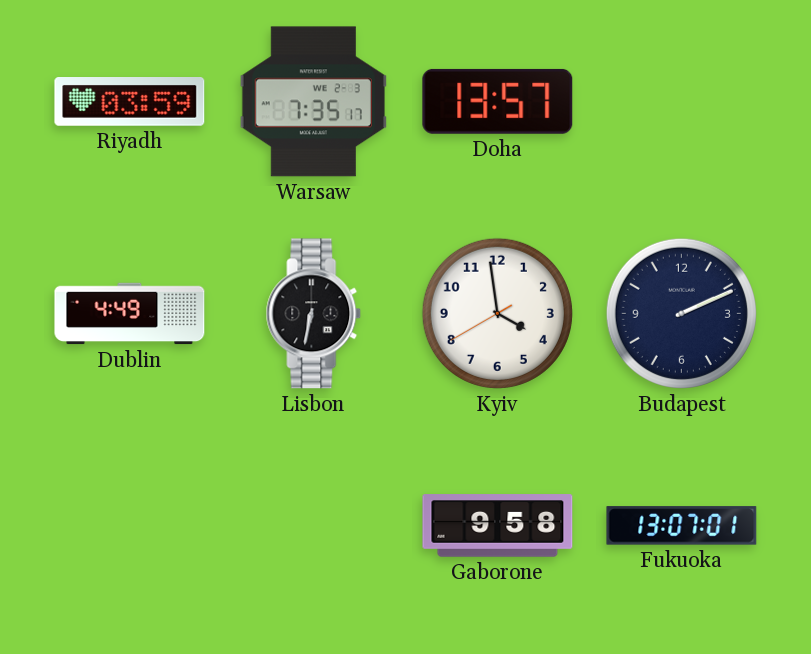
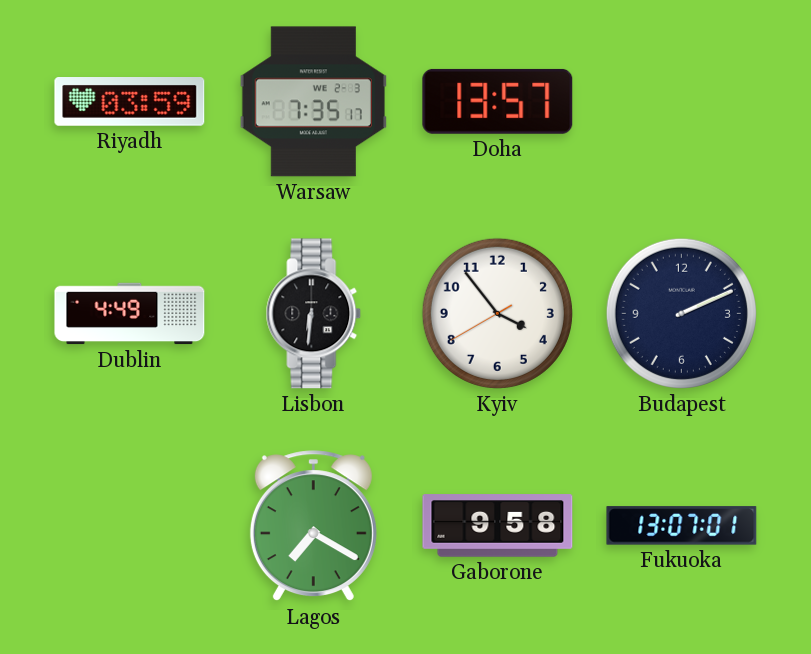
Lisbon: 6:32 -> 6:31
Kyiv: 3:58 -> 3:53
Lagos: none -> 7:20
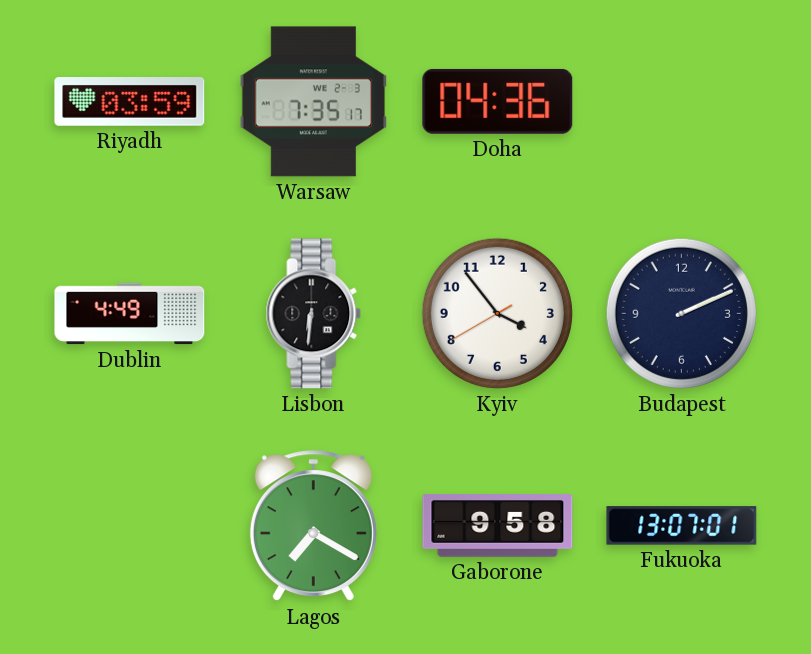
Doha: 13:57 -> 04:36
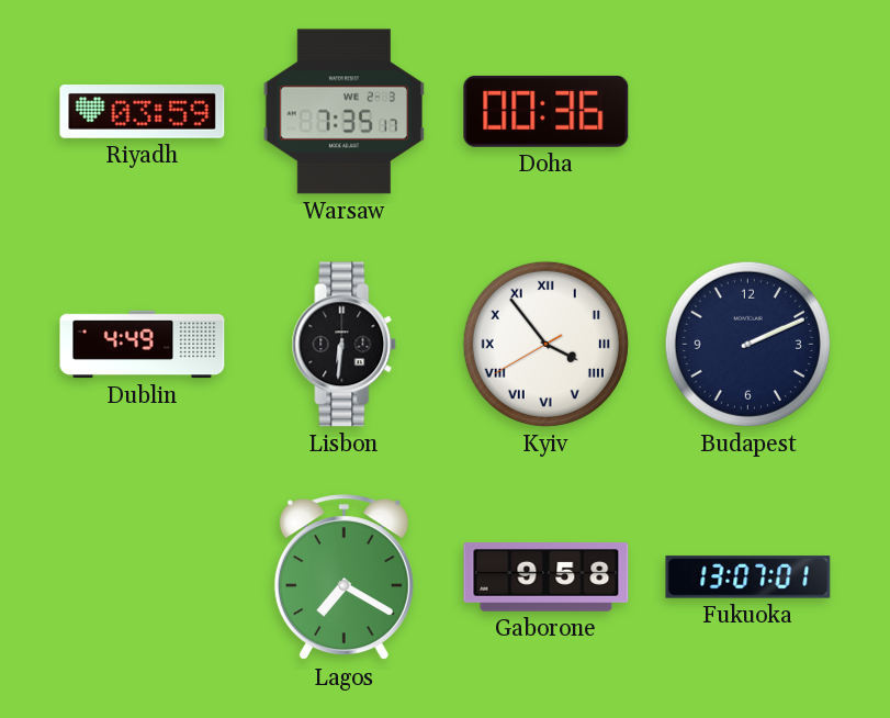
Doha: 04:36 -> 00:36
Kyiv numerals: Arabic -> Roman
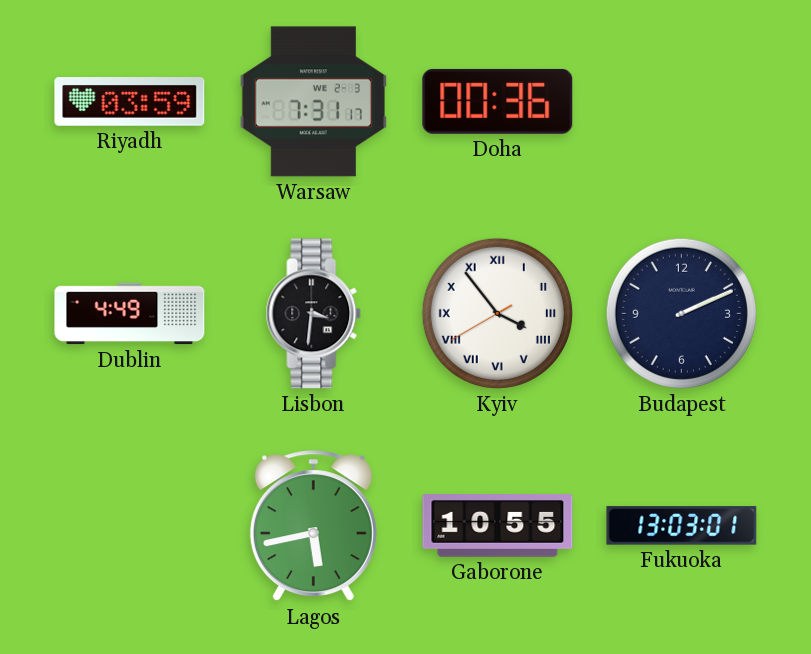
Warsaw: 7:35 -> 7:31
Lisbon: 6:31 -> 3:31
Lagos: 7:20 -> 5:43
Gaborone: 9:58 -> 10:55
Fukuoka: 13:07 -> 13:03
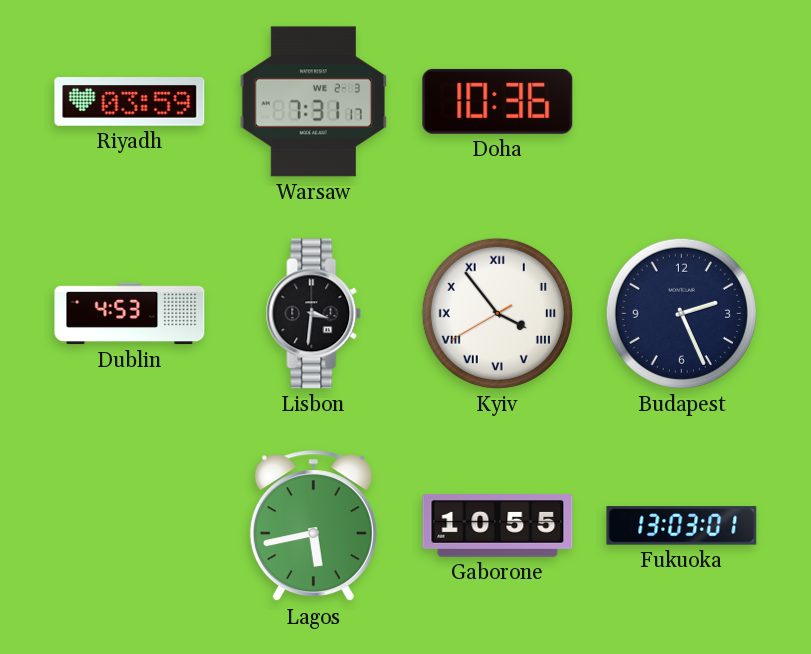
Doha: 00:36 -> 10:36
Dublin: 4:49 -> 4:53
Budapest: 2:11 -> 2:26
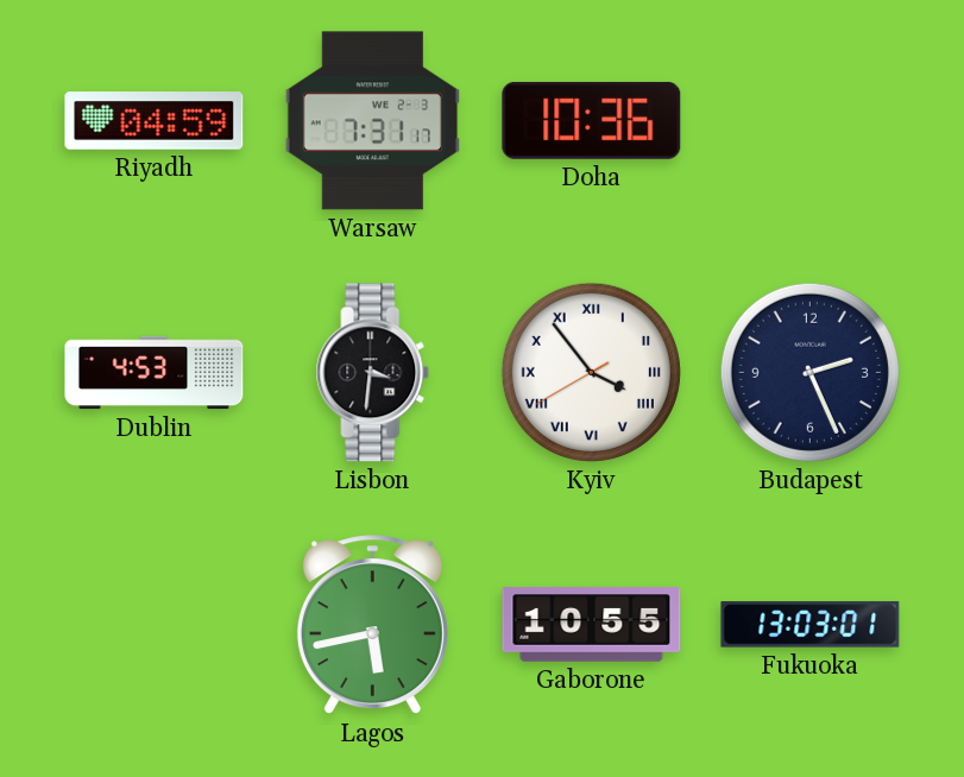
Riyadh: 03:59 -> 04:59
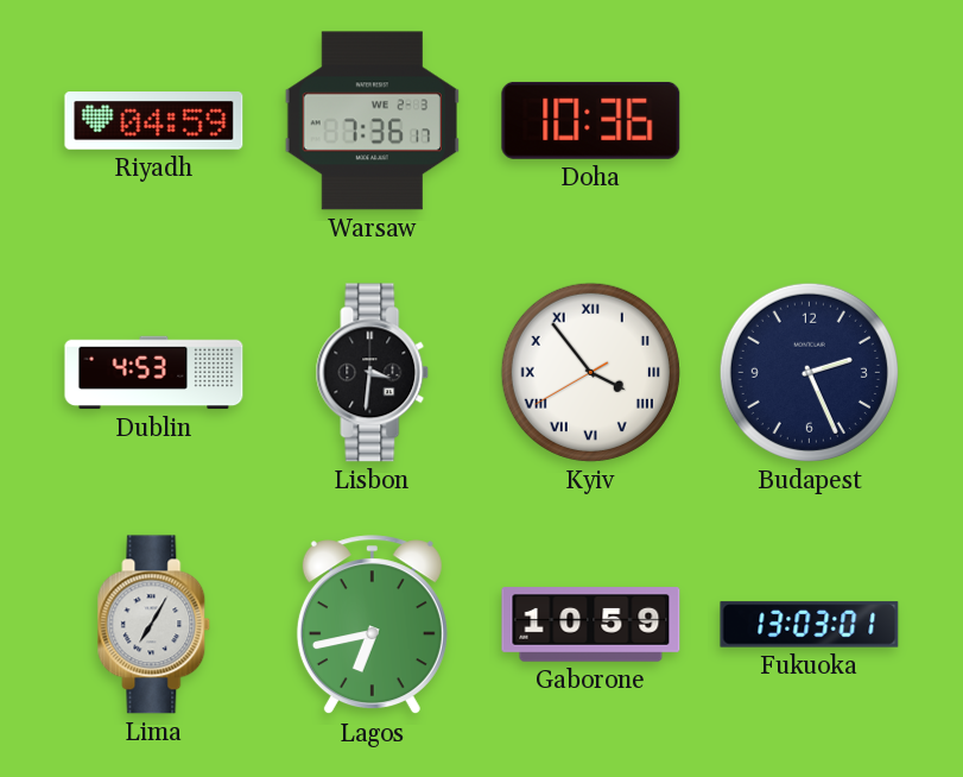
Warsaw: 7:31 -> 7:36
Lima: none -> 7:05
Lagos: 5:43 -> 6:43
Gaborone: 10:55 -> 10:59
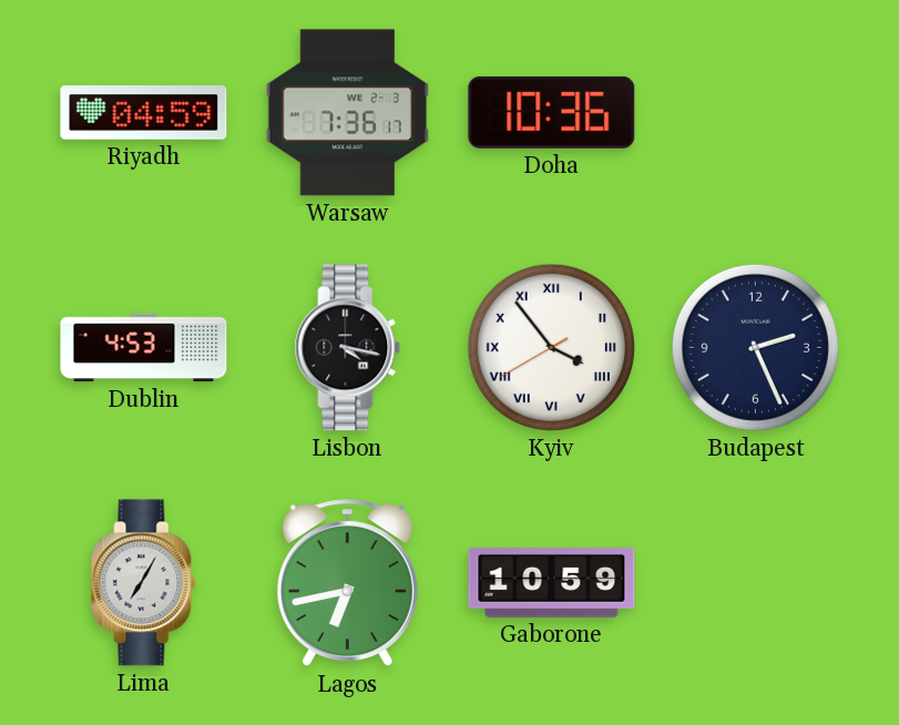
Lisbon: 3:31 -> 4:17
Fukuoka: 13:03 -> none
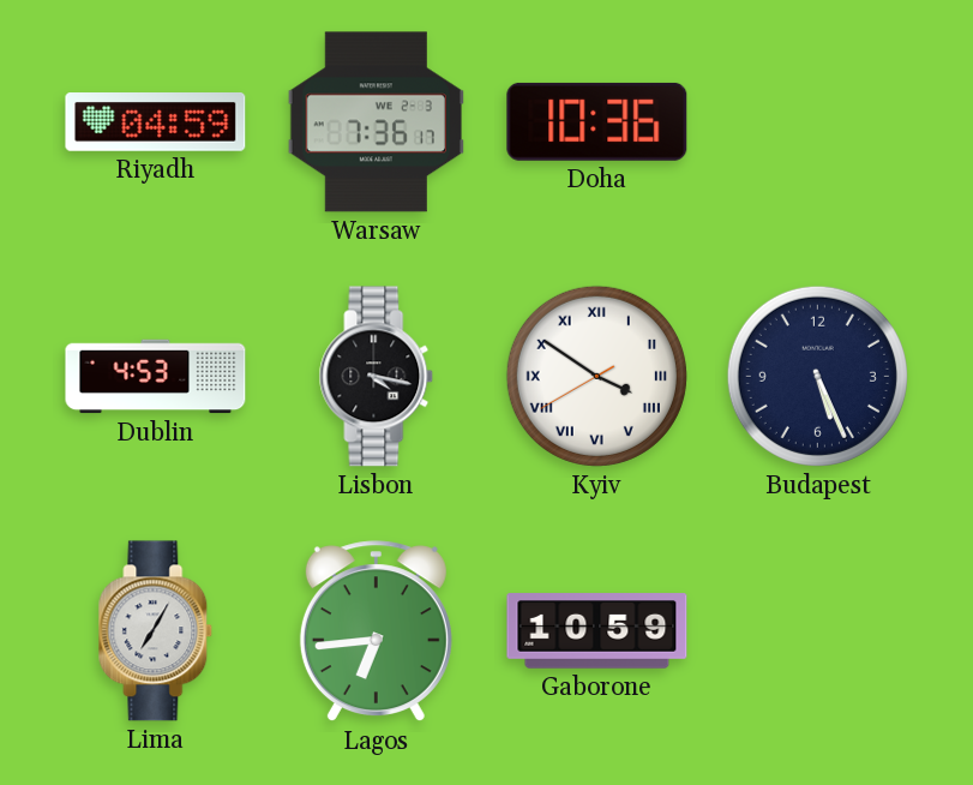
Kyiv: 3:53 -> 3:50
Budapest: 2:26 -> 5:26
Lagos: 6:43 -> 6:44
